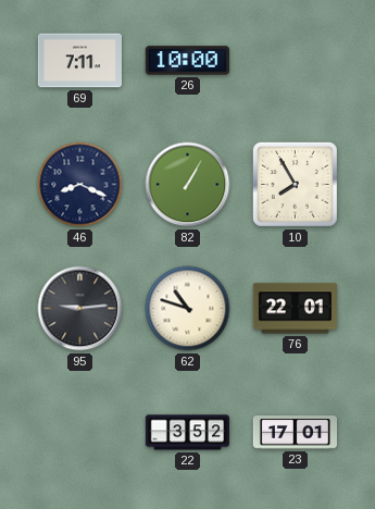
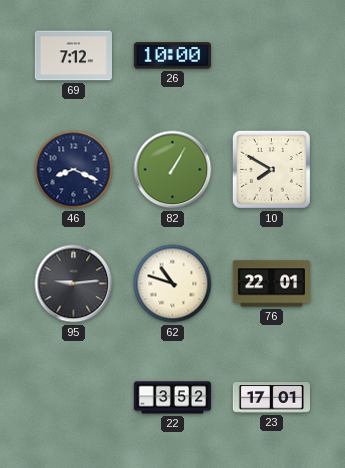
69: 7:11 -> 7:12
10: 7:55 -> 7:50
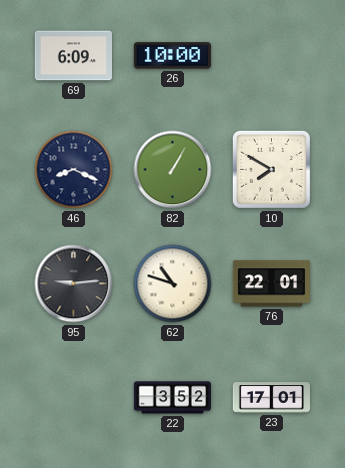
69: 7:12 -> 6:09
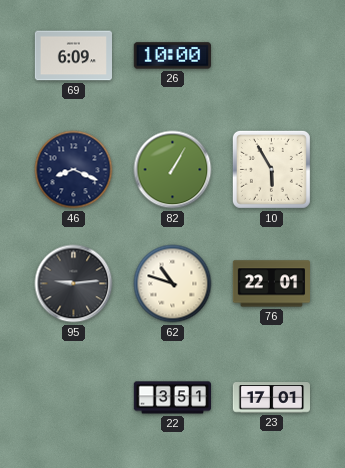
10: 7:50 -> 5:55
22: 3:52 -> 3:51
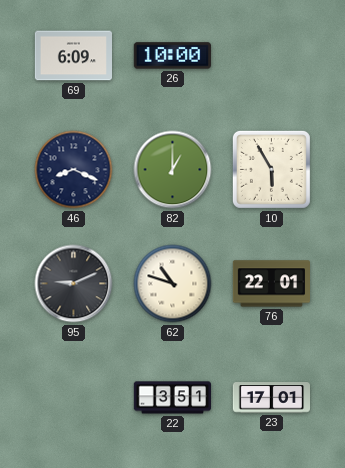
82: 1:05 -> 1:00
95: 9:14 -> 9:11
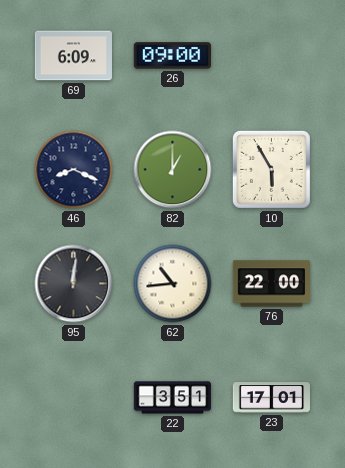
26: 10:00 -> 09:00
95: 9:11 -> 12:01
62: 10:48 -> 10:44
76: 22:01 -> 22:00
